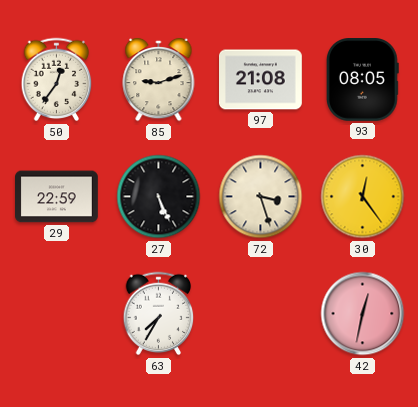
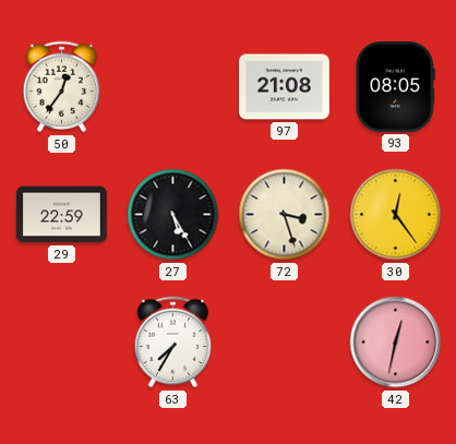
85: 9:12 -> none
27: 5:26 -> 5:25
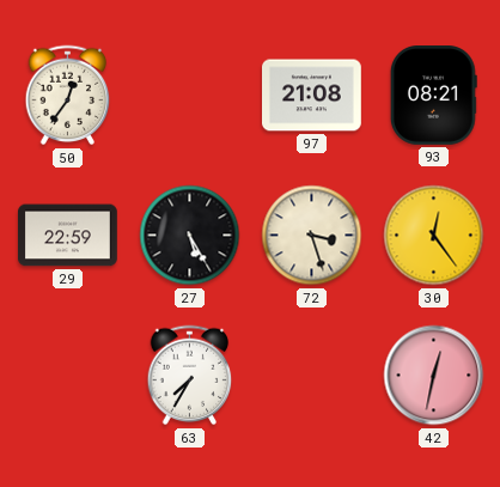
93: 08:05 -> 08:21
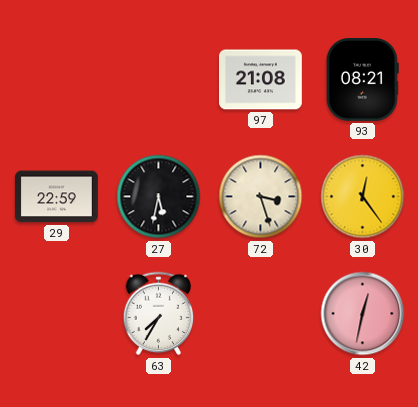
50: 12:36 -> none
27: 5:25 -> 5:32
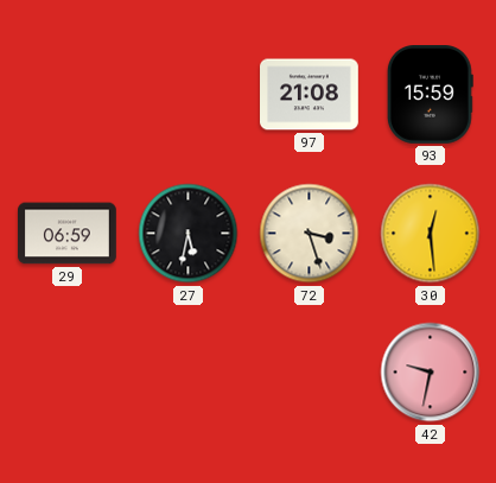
93: 08:21 -> 15:59
29: 22:59 -> 06:59
30: 12:24 -> 12:29
63: 7:35 -> none
42: 12:32 -> 9:32
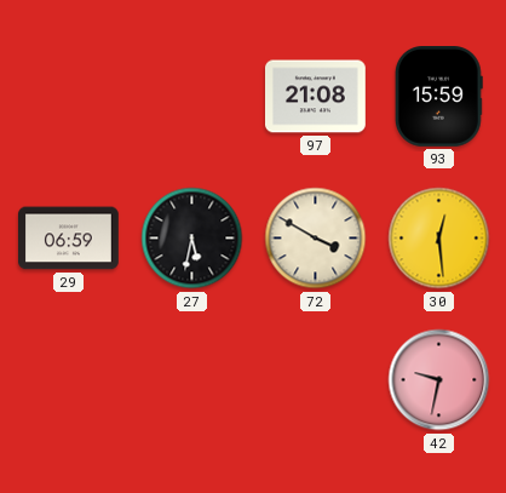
72: 3:27 -> 3:50
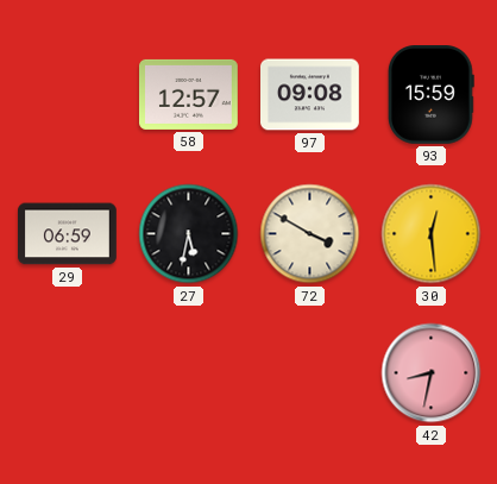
58: none -> 12:57
97: 21:08 -> 09:08
42: 9:32 -> 8:32
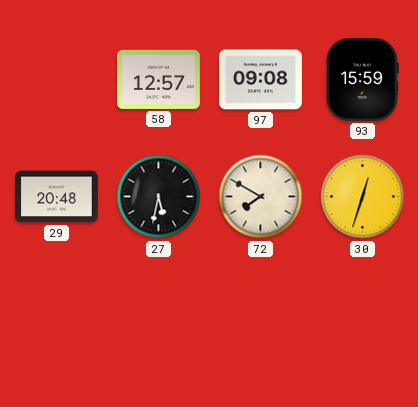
29: 06:59 -> 20:48
72: 3:50 -> 7:50
30: 12:29 -> 12:33
42: 8:32 -> none
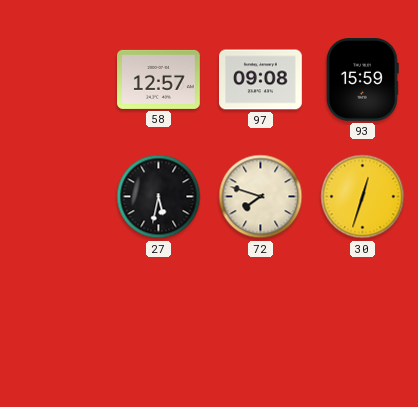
29: 20:48 -> none
72: 7:50 -> 7:48
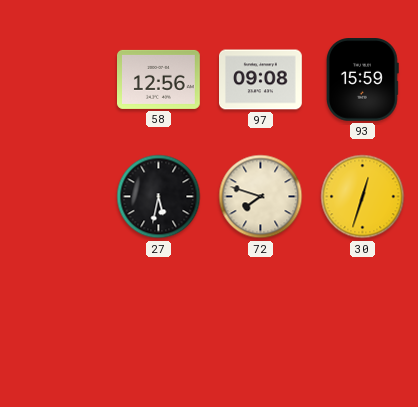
58: 12:57 -> 12:56
